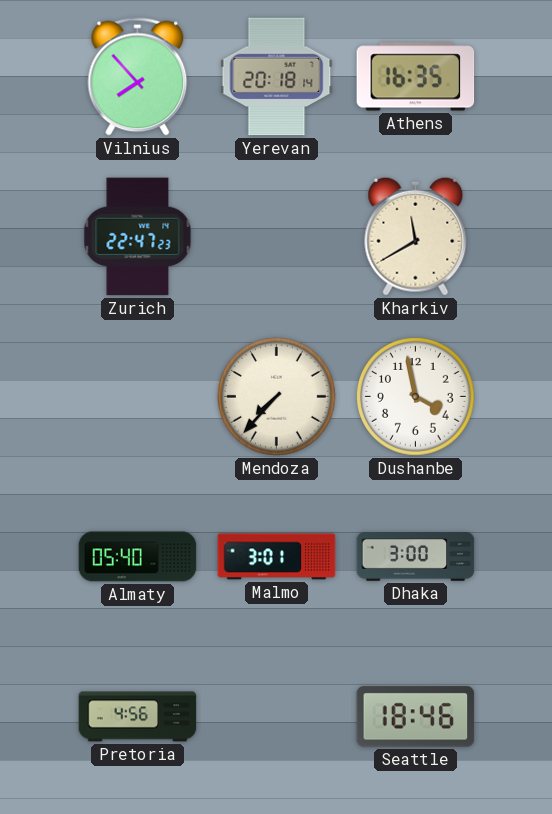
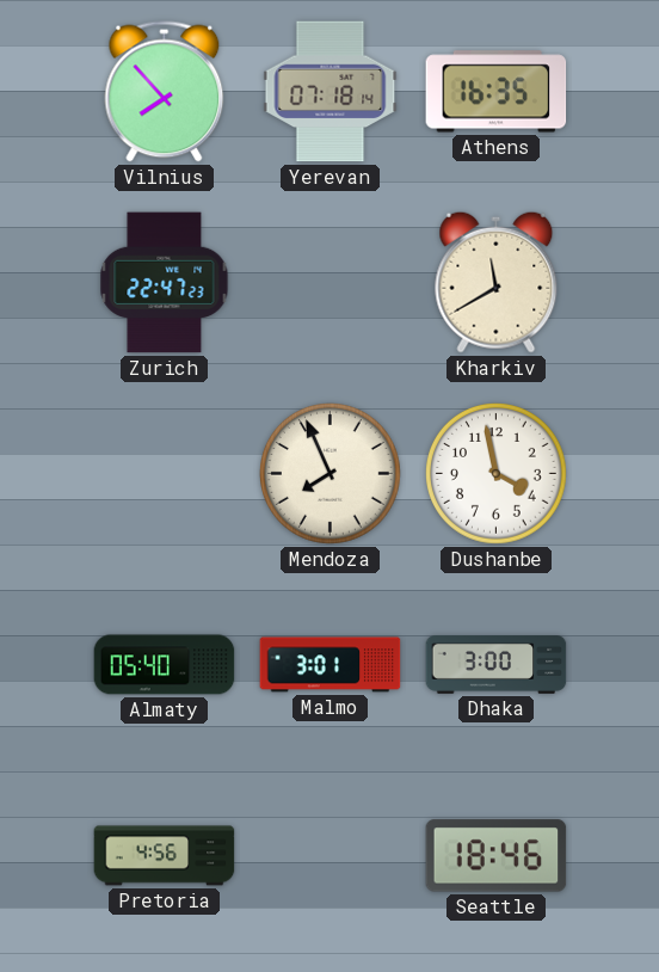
Yerevan: 20:18 -> 07:18
Mendoza: 7:37 -> 7:56
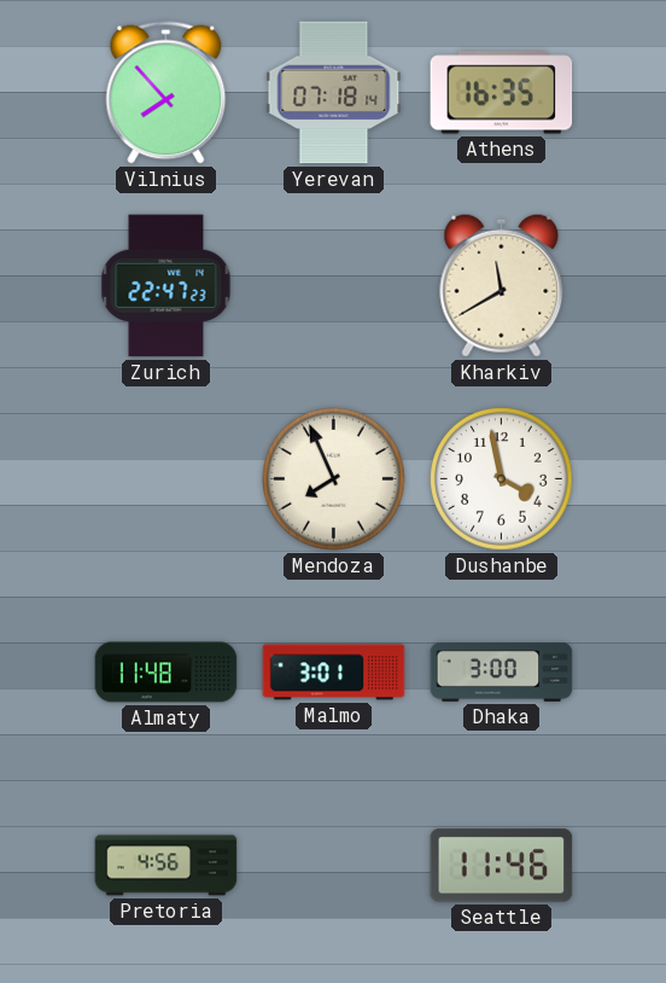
Almaty: 05:40 -> 11:48
Seattle: 18:46 -> 11:46
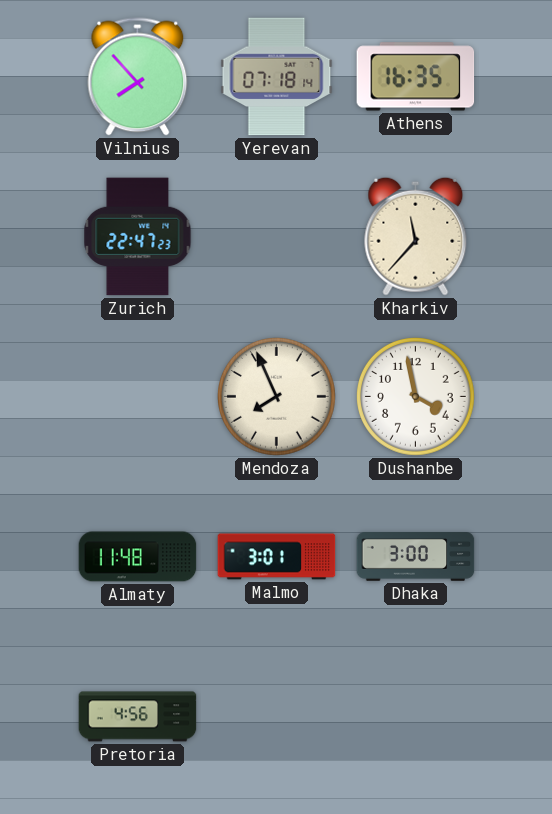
Kharkiv: 11:40 -> 11:37
Seattle: 11:46 -> none
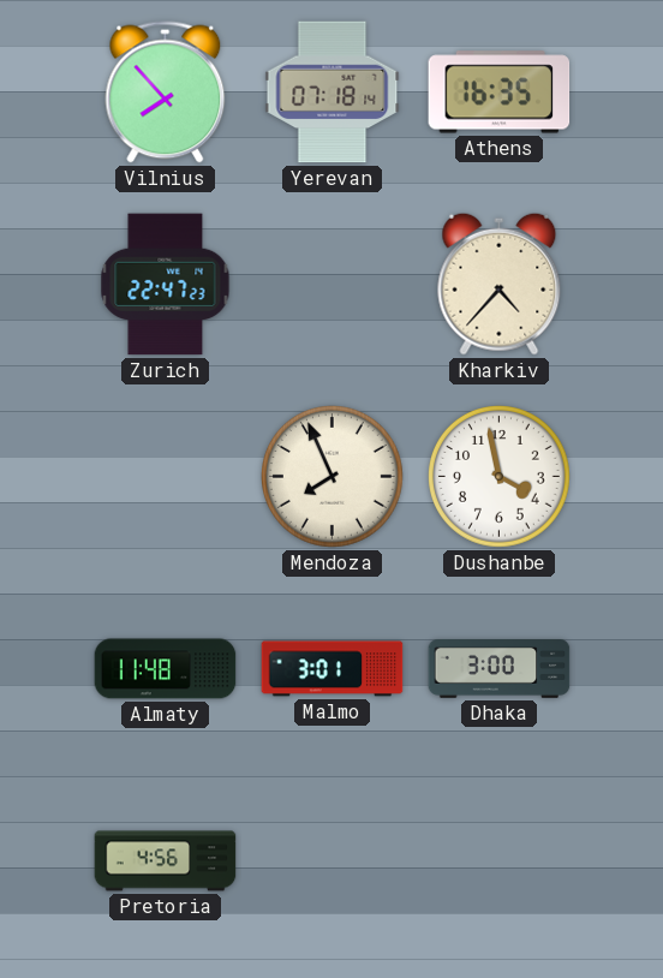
Kharkiv: 11:37 -> 4:37
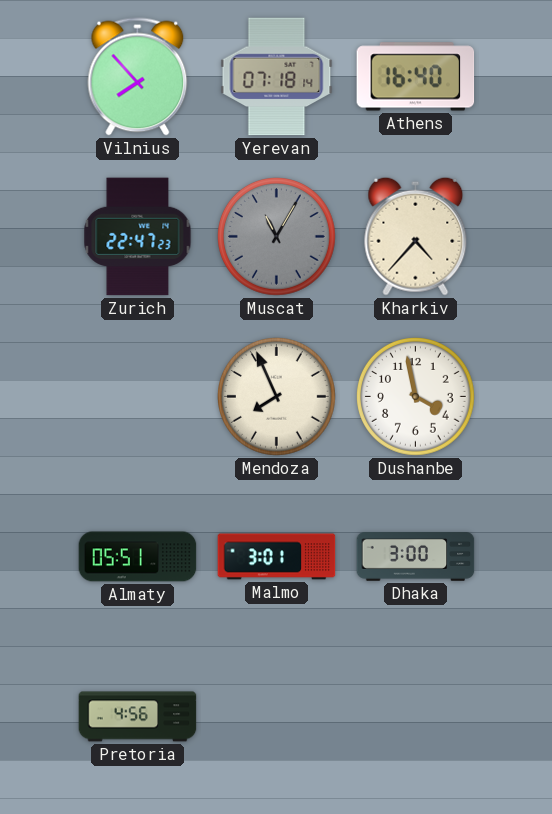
Athens: 16:35 -> 16:40
Muscat: none -> 11:05
Almaty: 11:48 -> 05:51
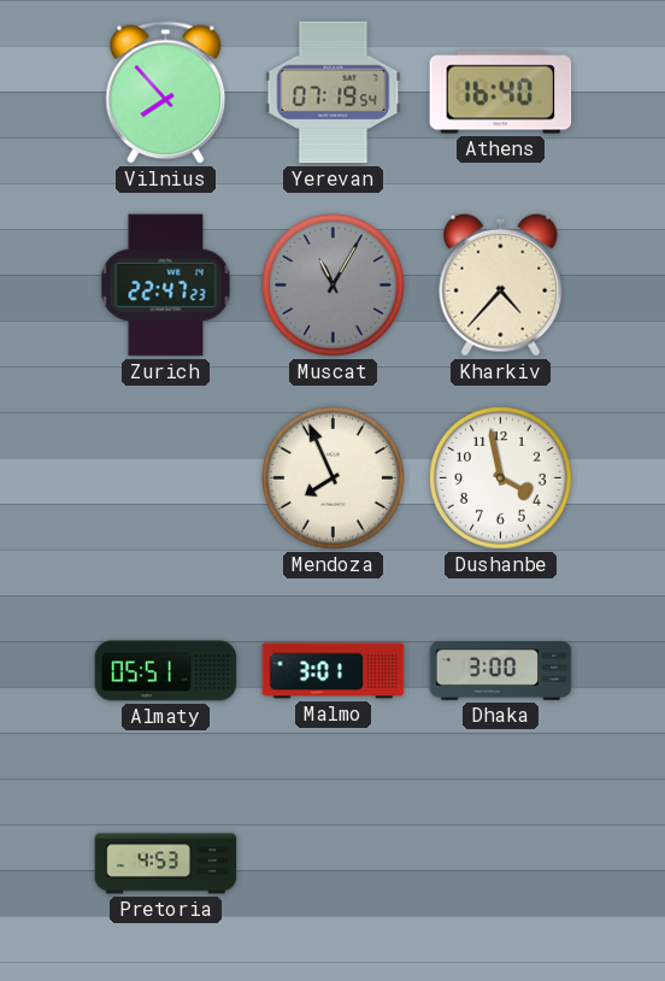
Yerevan: 07:18 -> 07:19
Pretoria: 4:56 -> 4:53
